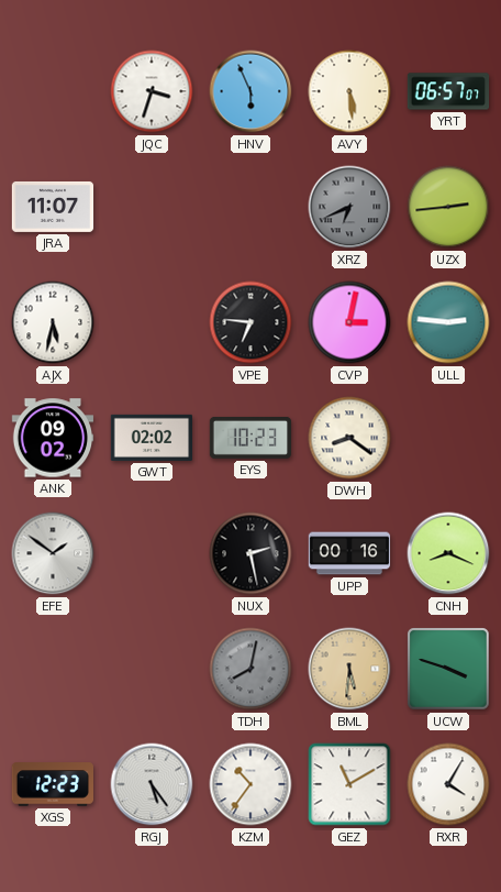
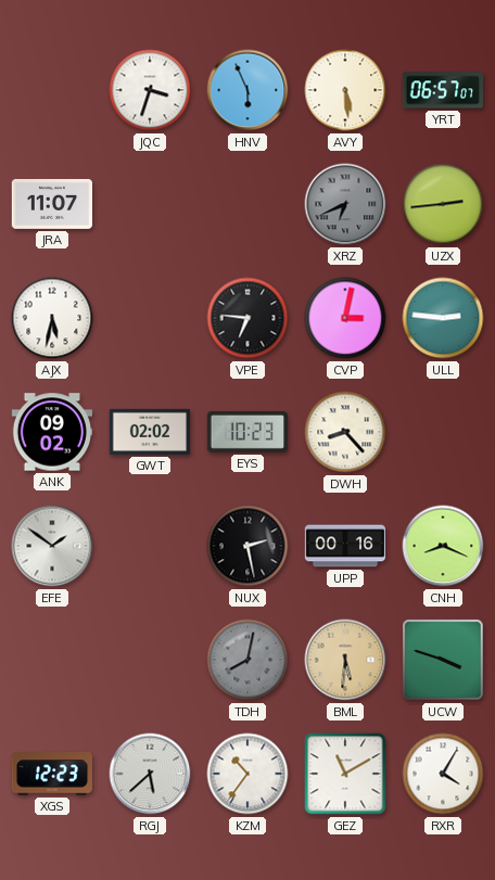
DWH: 8:21 -> 8:23
RGJ: 5:24 -> 5:38
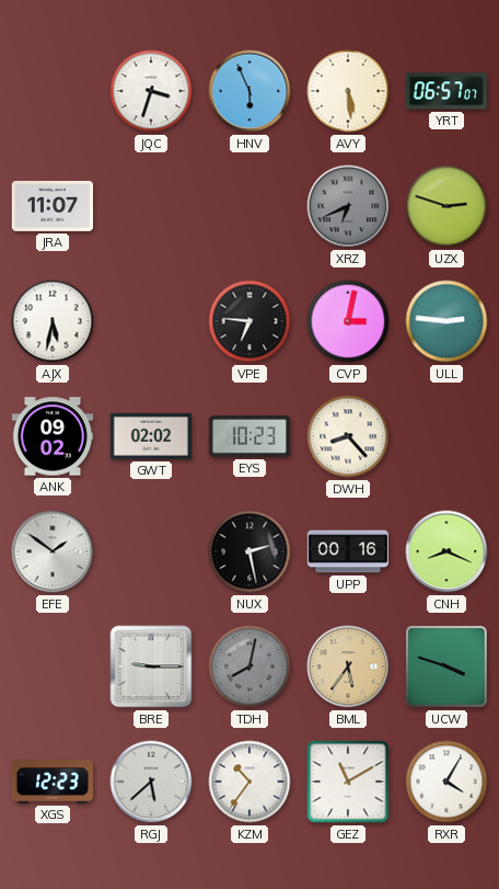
UZX: 2:44 -> 2:48
BRE: none -> 9:15
BML: 5:31 -> 5:36
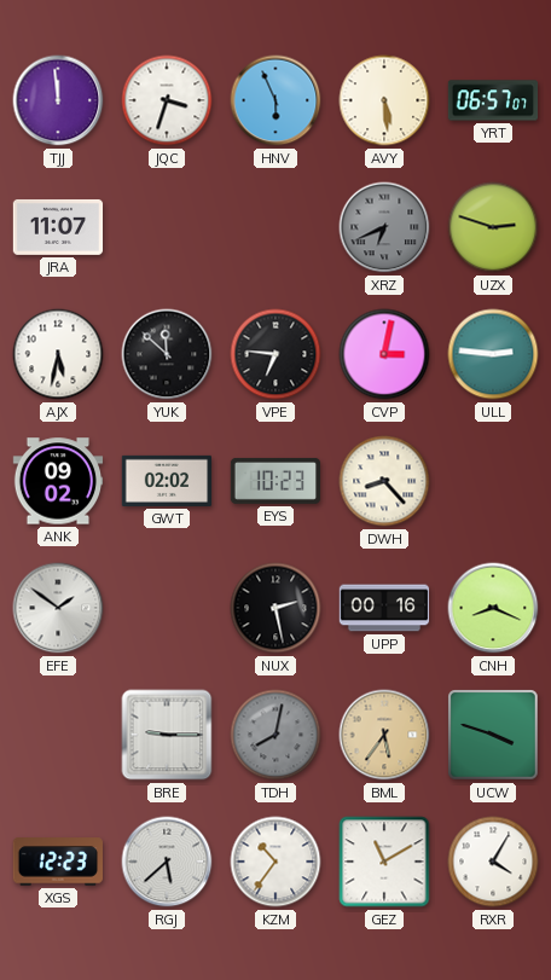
TJJ: none -> 11:59
YUK: none -> 11:52
